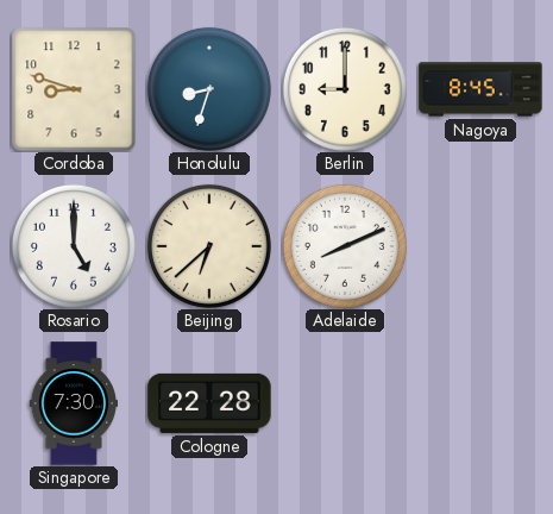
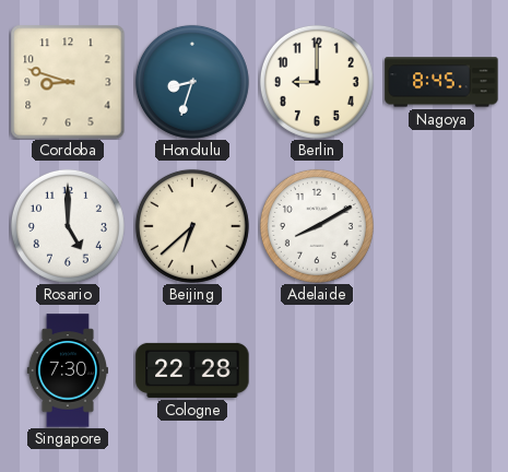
Adelaide: 8:11 -> 8:10
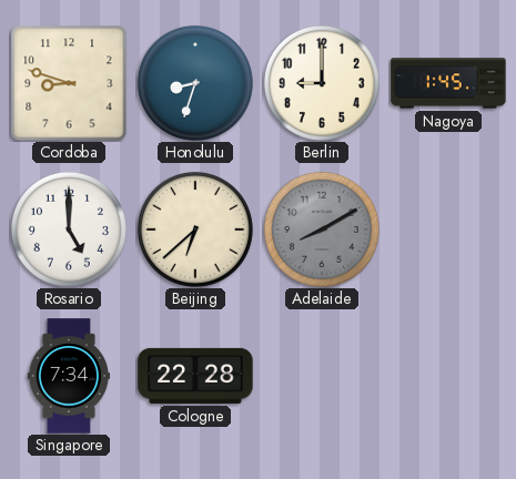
Nagoya: 8:45 -> 1:45
Adelaide dial: white -> grey
Singapore: 7:30 -> 7:34
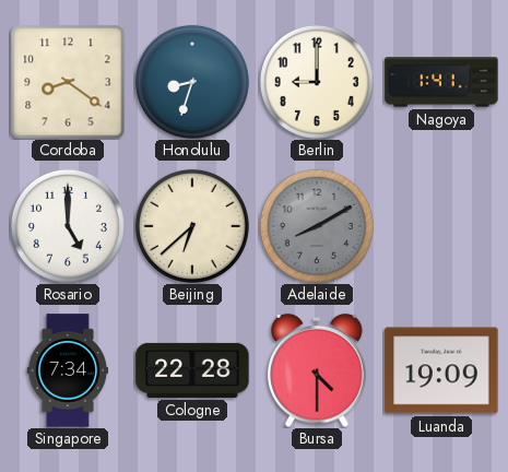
Cordoba: 8:48 -> 8:21
Nagoya: 1:45 -> 1:41
Bursa: none -> 4:30
Luanda: none -> 19:09
